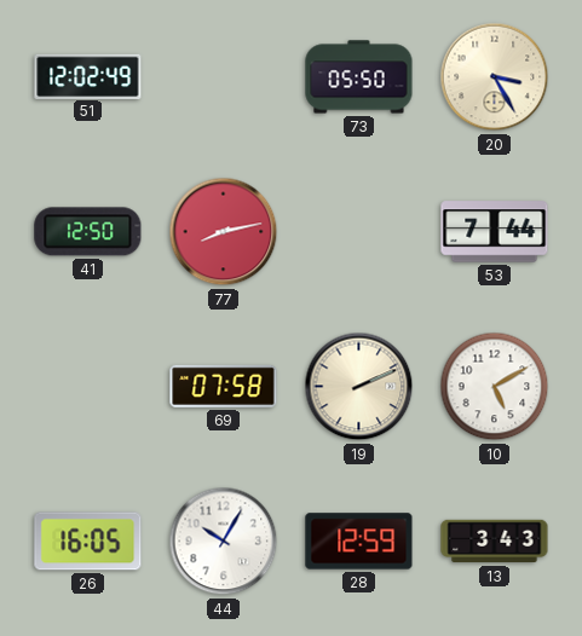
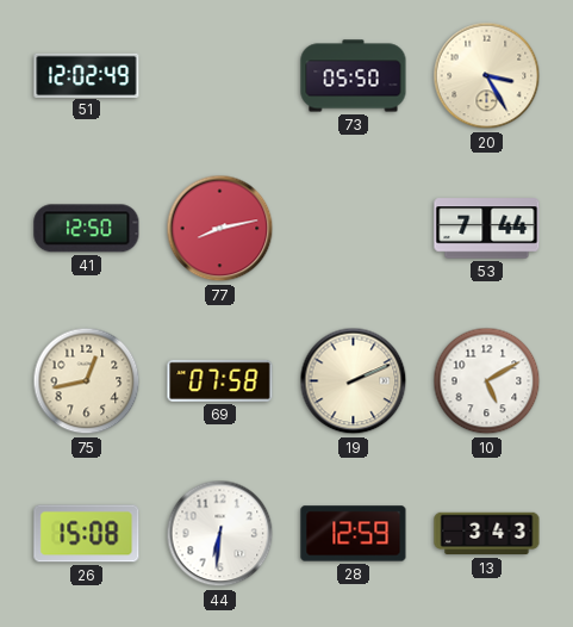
75: none -> 12:43
26: 16:05 -> 15:08
44: 10:05 -> 6:31
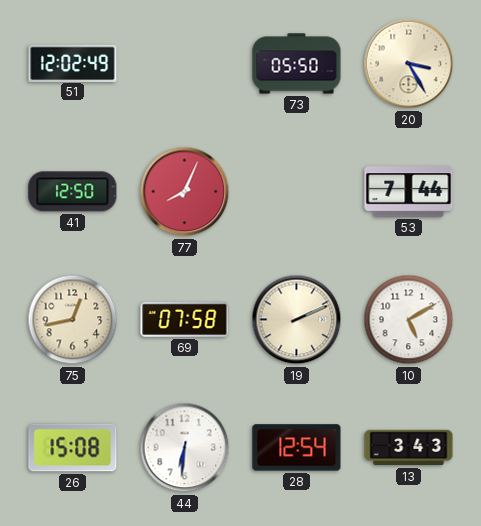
77: 8:13 -> 8:04
28: 12:59 -> 12:54
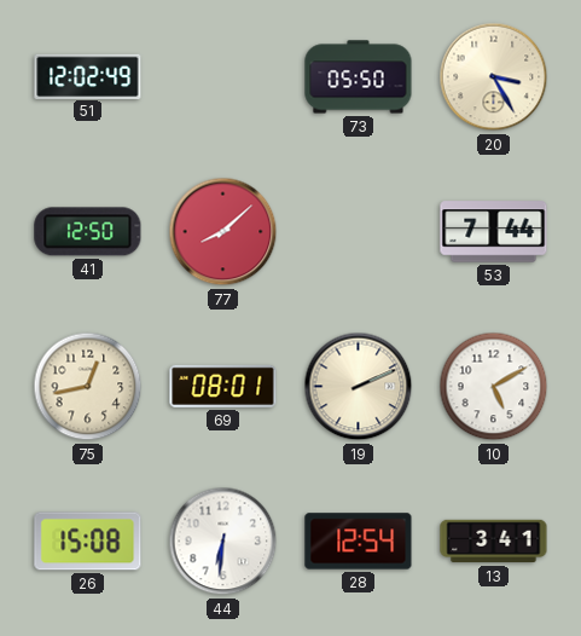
77: 8:04 -> 8:08
69: 07:58 -> 08:01
13: 3:43 -> 3:41
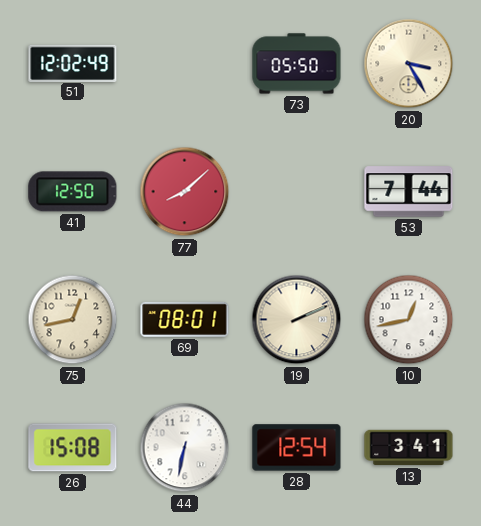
10: 5:10 -> 12:43
44: 6:31 -> 6:32
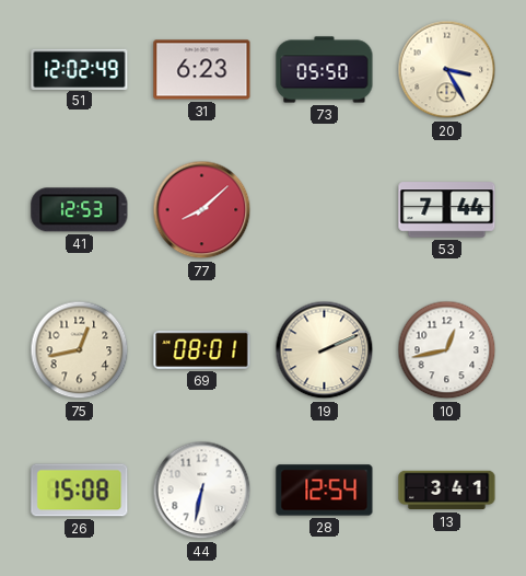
31: none -> 6:23
41: 12:50 -> 12:53
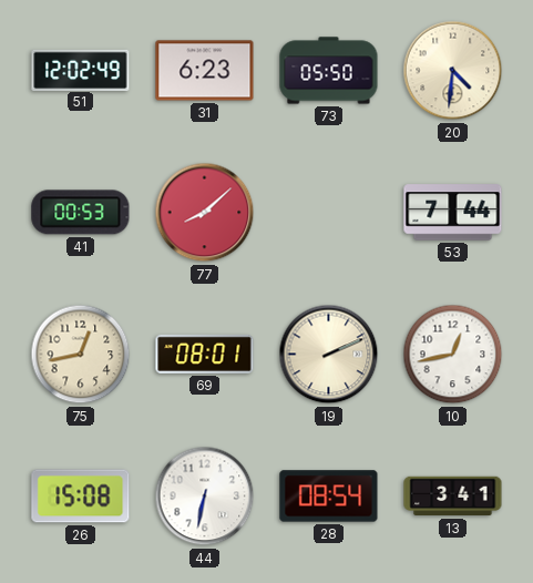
20: 3:25 -> 4:31
41: 12:53 -> 00:53
28: 12:54 -> 08:54
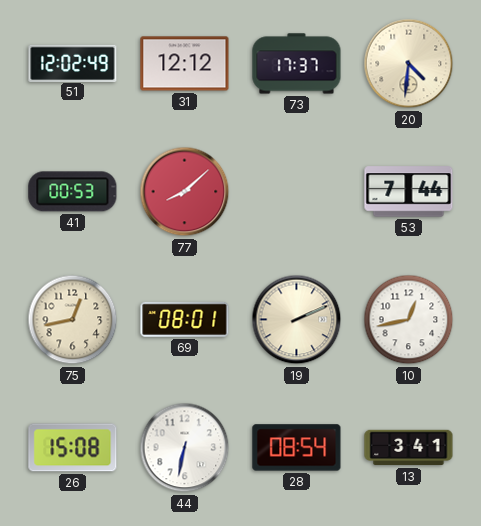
31: 6:23 -> 12:12
73: 05:50 -> 17:37
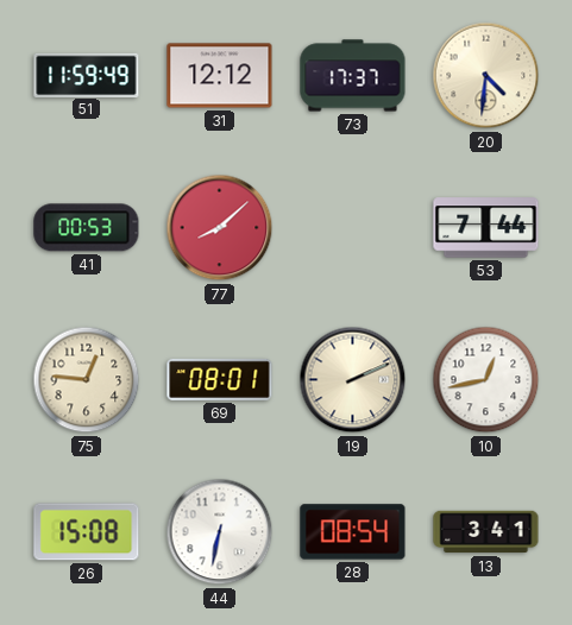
51: 12:02 -> 11:59
75: 12:43 -> 12:46
